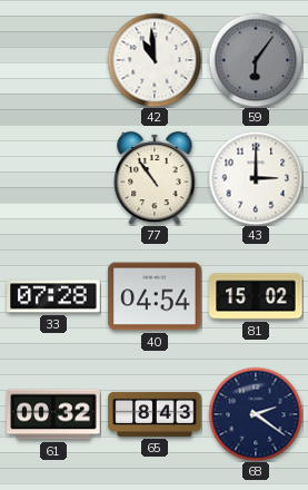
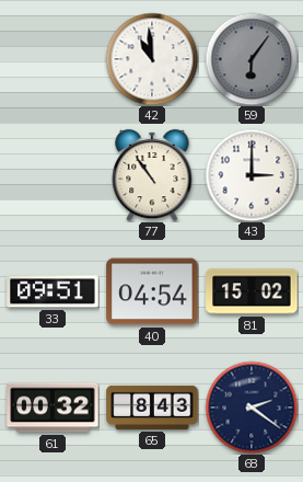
33: 07:28 -> 09:51
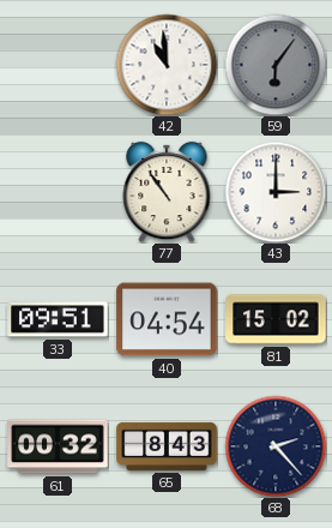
68: 2:21 -> 2:23
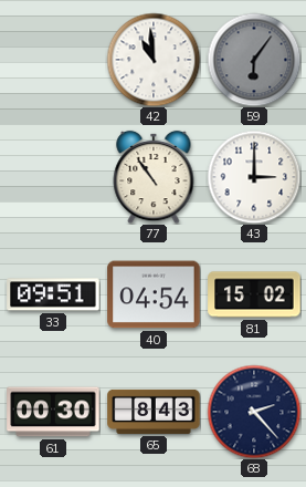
61: 00:32 -> 00:30
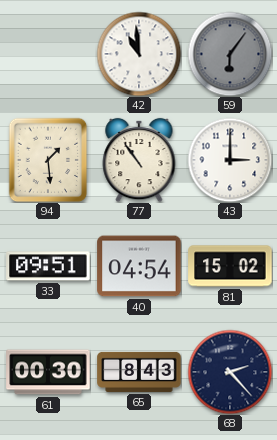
94: none -> 1:29
